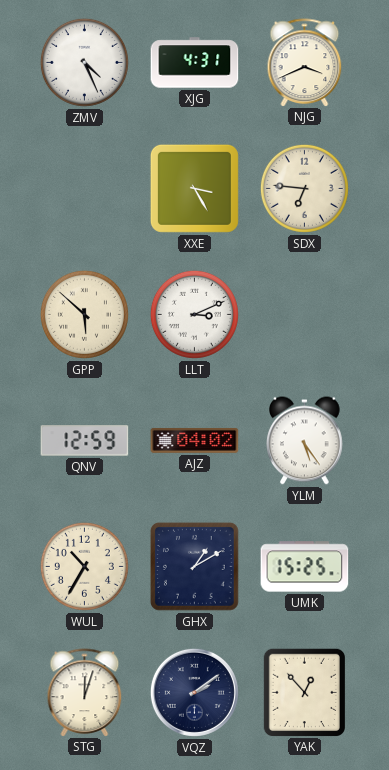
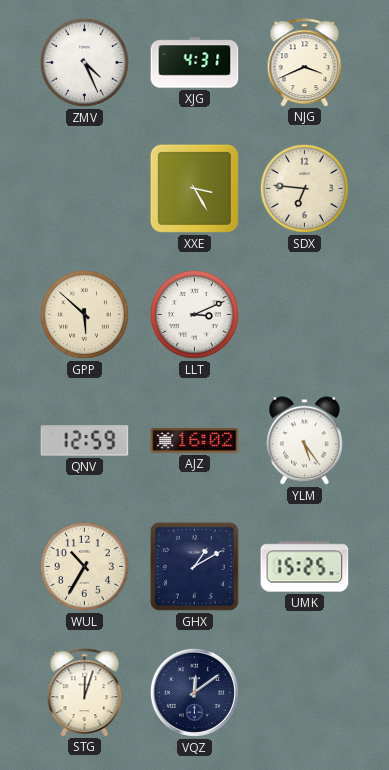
AJZ: 04:02 -> 16:02
VQZ: 2:09 -> 12:09
YAK: 12:53 -> none
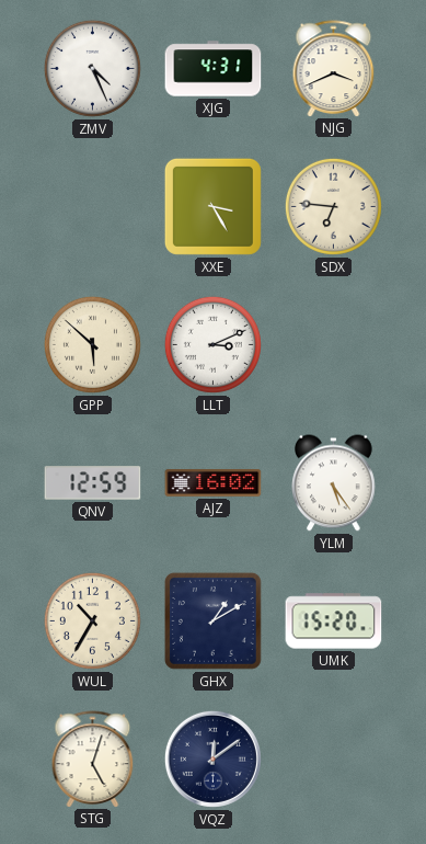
UMK: 15:25 -> 15:20
STG: 12:03 -> 5:03
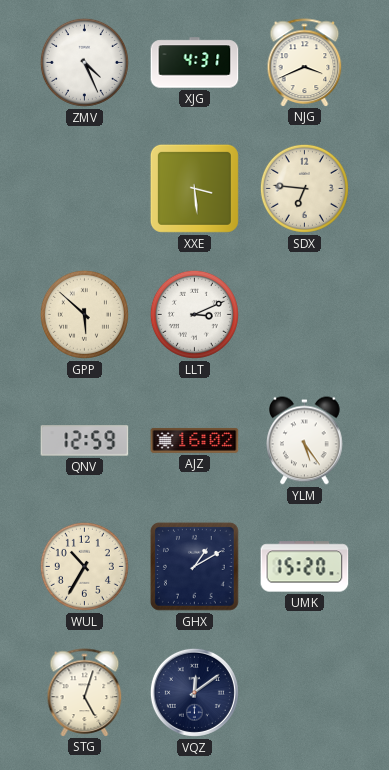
XXE: 3:25 -> 3:29
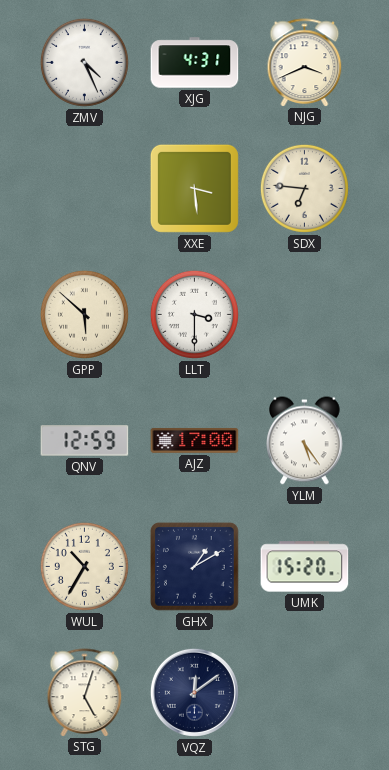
LLT: 3:11 -> 3:30
AJZ: 16:02 -> 17:00
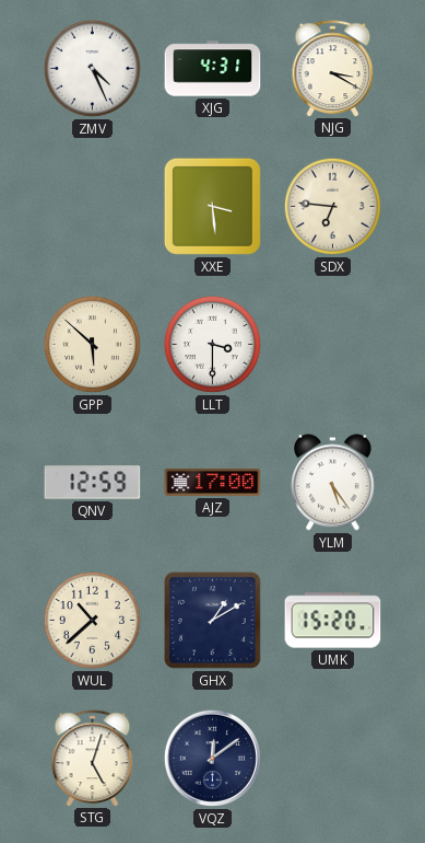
NJG: 3:41 -> 3:20
WUL: 10:35 -> 10:38
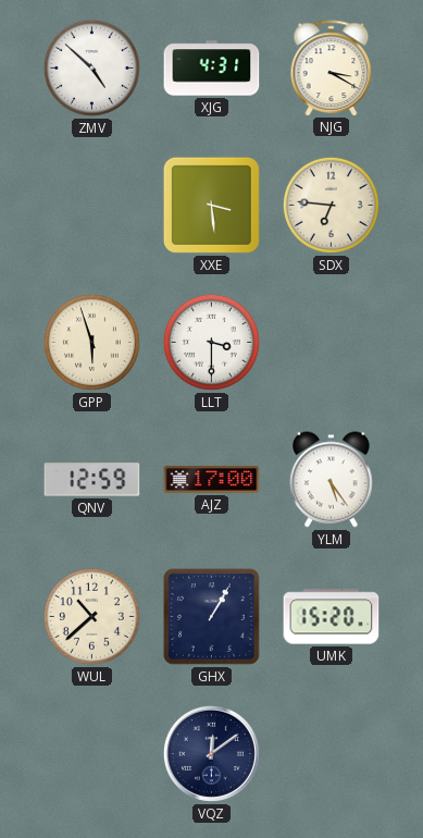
ZMV: 4:26 -> 4:52
GPP: 5:52 -> 5:57
GHX: 1:10 -> 1:05
STG: 5:03 -> none
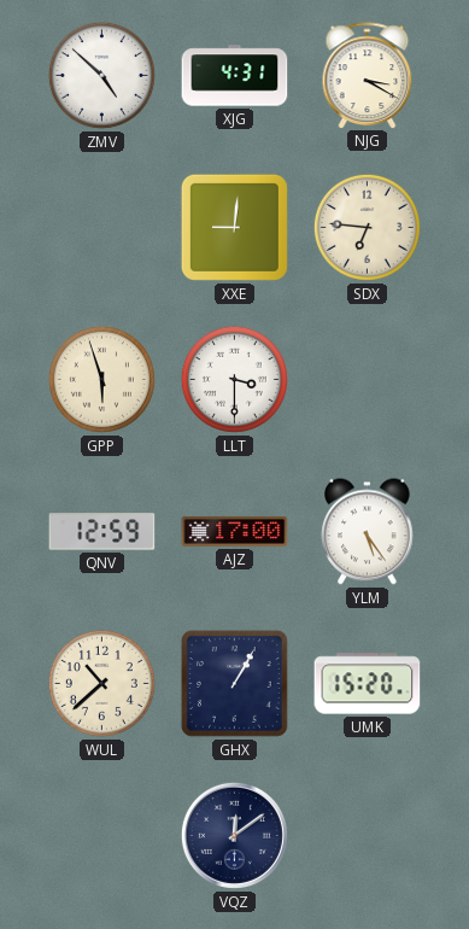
XXE: 3:29 -> 9:01
